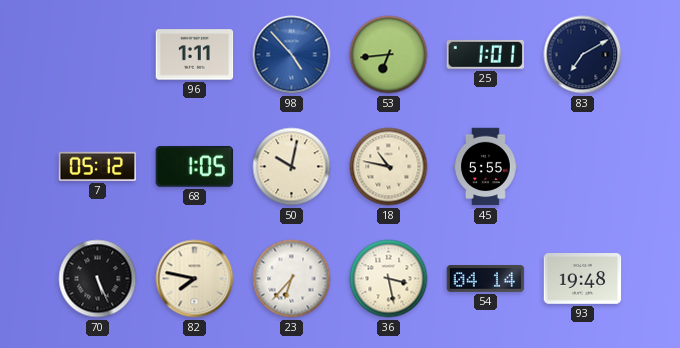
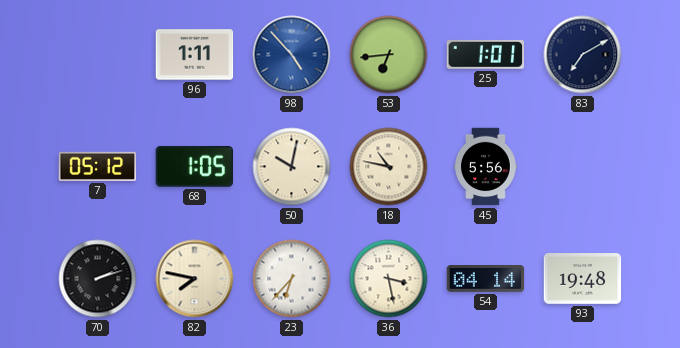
45: 5:55 -> 5:56
70: 5:26 -> 2:12
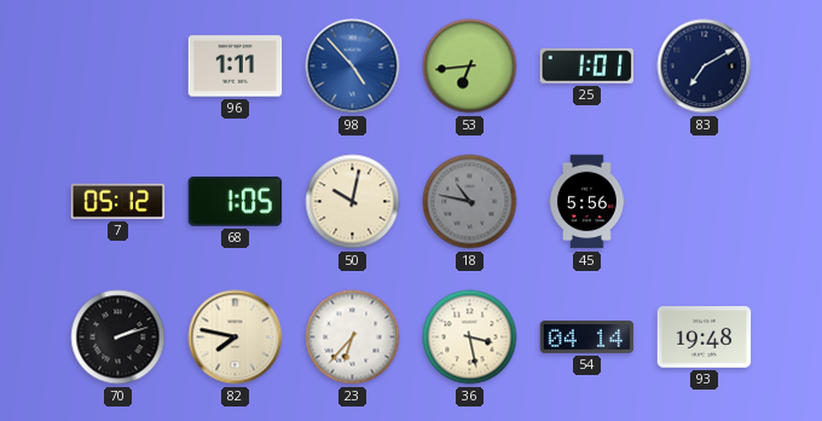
18 dial: cream -> grey
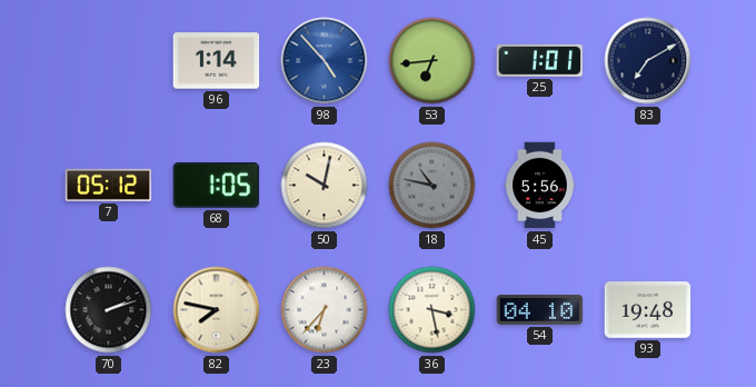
96: 1:11 -> 1:14
54: 04:14 -> 04:10
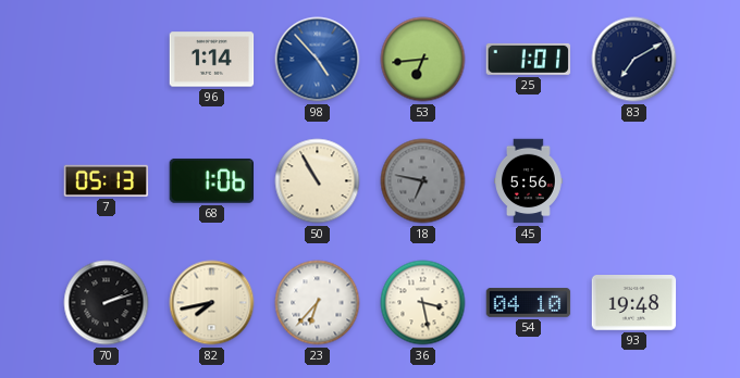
7: 05:12 -> 05:13
68: 1:05 -> 1:06
50: 10:02 -> 10:55
18: 10:47 -> 6:47
82: 7:47 -> 7:43
